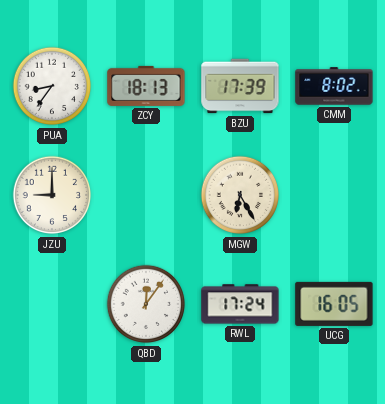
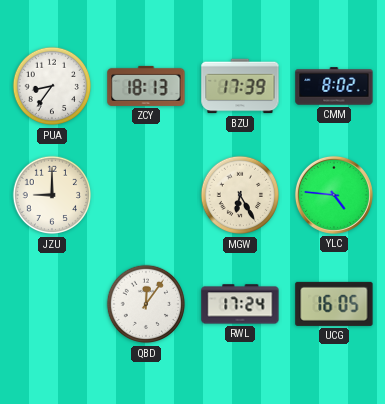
YLC: none -> 4:46
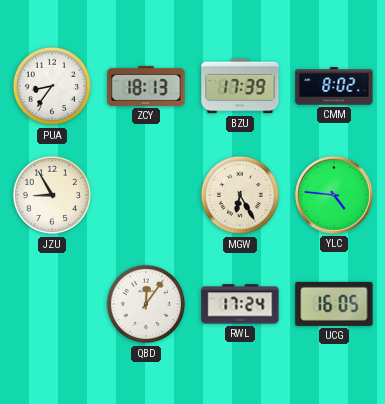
JZU: 9:00 -> 8:55
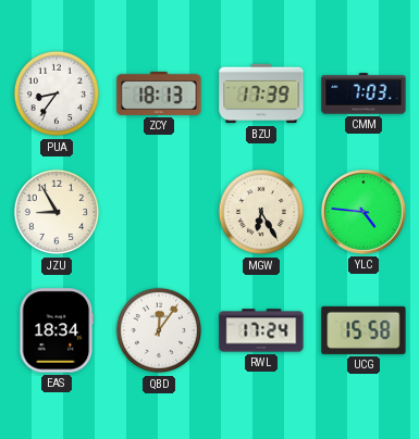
CMM: 8:02 -> 7:03
EAS: none -> 18:34
UCG: 16:05 -> 15:58
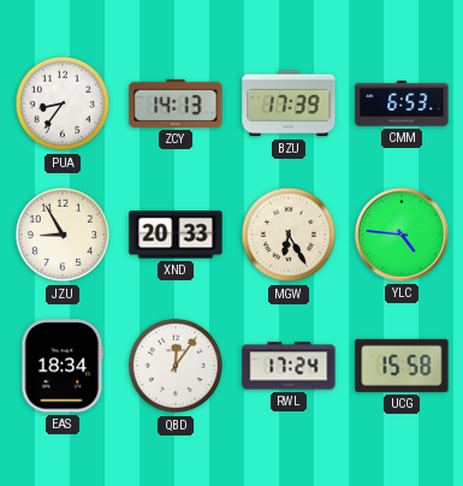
ZCY: 18:13 -> 14:13
CMM: 7:03 -> 6:53
XND: none -> 20:33
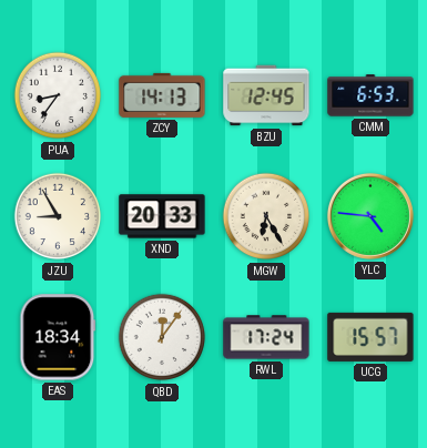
BZU: 17:39 -> 12:45
UCG: 15:58 -> 15:57
